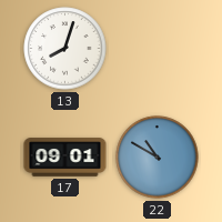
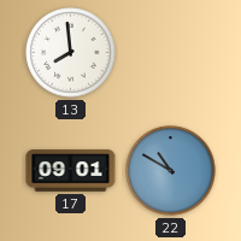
13: 8:03 -> 7:59
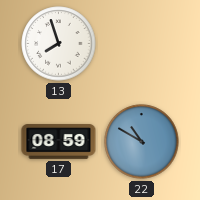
13: 7:59 -> 7:57
17: 09:01 -> 08:59
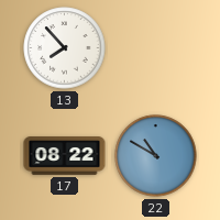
13: 7:57 -> 7:53
17: 08:59 -> 08:22
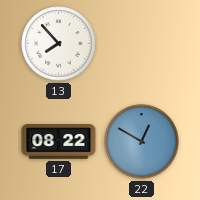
22: 10:50 -> 12:50
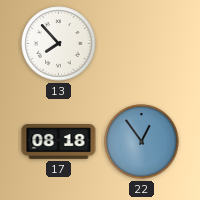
17: 08:22 -> 08:18
22: 12:50 -> 12:54
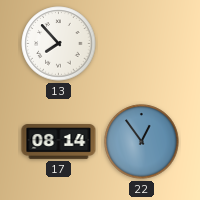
17: 08:18 -> 08:14
